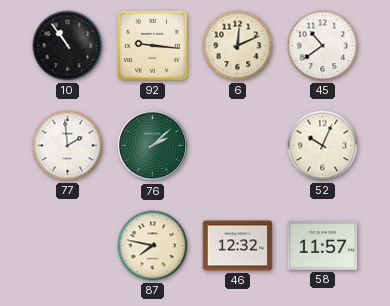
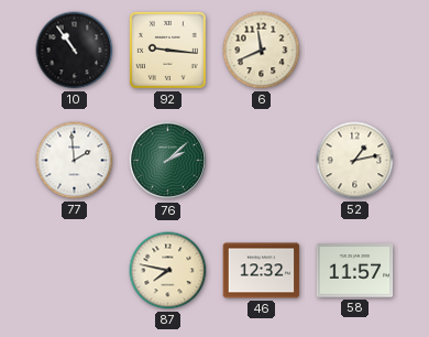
6: 12:11 -> 11:41
45: 10:39 -> none
52: 10:04 -> 1:13
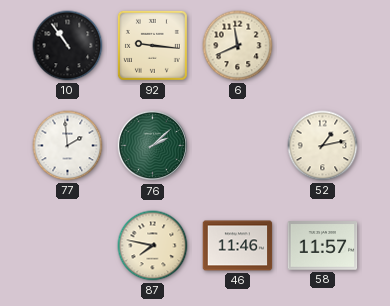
46: 12:32 -> 11:46
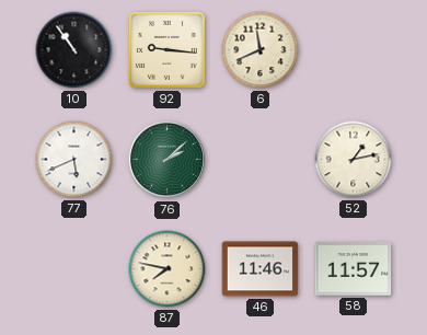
77: 1:59 -> 5:41
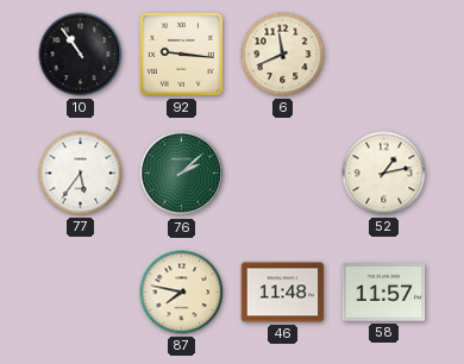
77: 5:41 -> 5:36
46: 11:46 -> 11:48
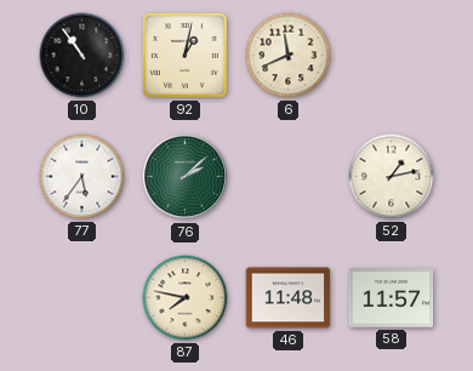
92: 9:16 -> 1:02
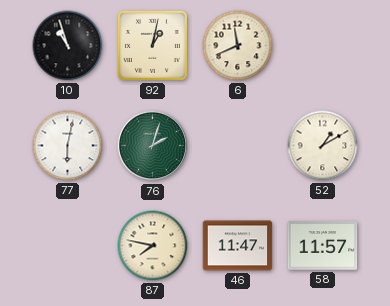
10: 10:54 -> 10:57
77: 5:36 -> 6:02
76: 2:08 -> 2:03
52: 1:13 -> 1:10
46: 11:48 -> 11:47
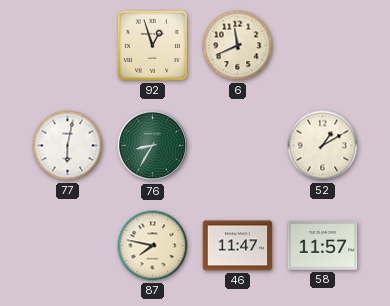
10: 10:57 -> none
92: 1:02 -> 12:57
76: 2:03 -> 8:35
